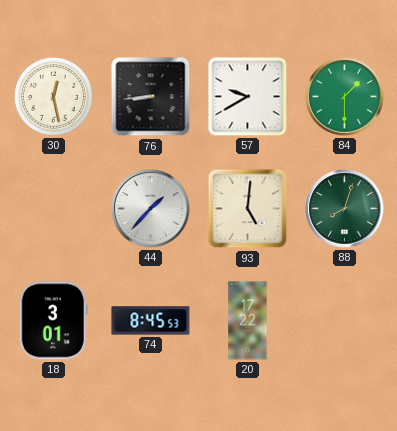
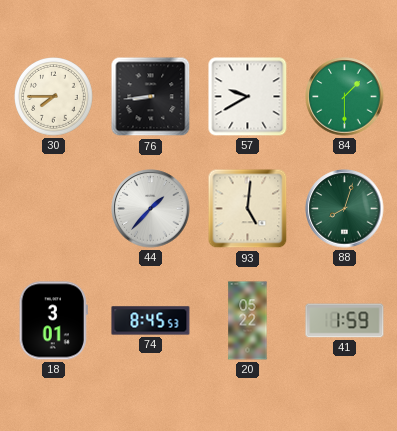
30: 12:28 -> 7:45
20: 17:22 -> 05:22
41: none -> 1:59
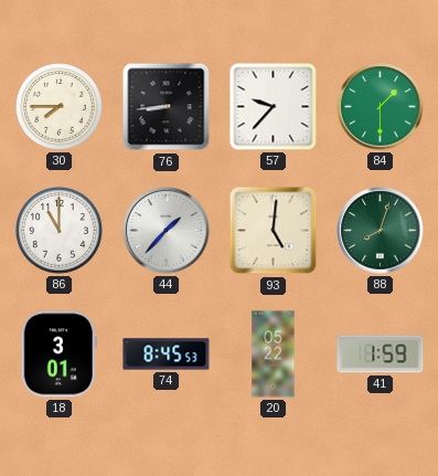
57: 9:40 -> 9:37
86: none -> 11:00
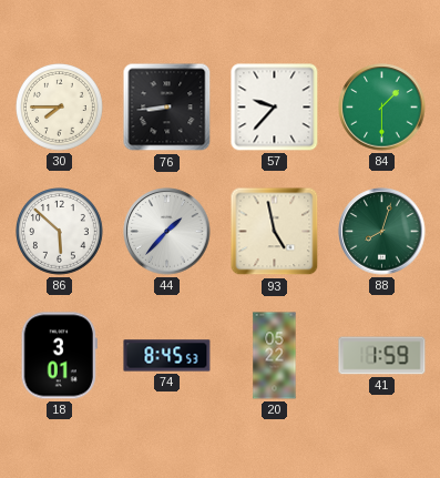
86: 11:00 -> 5:52
93: 5:01 -> 4:58
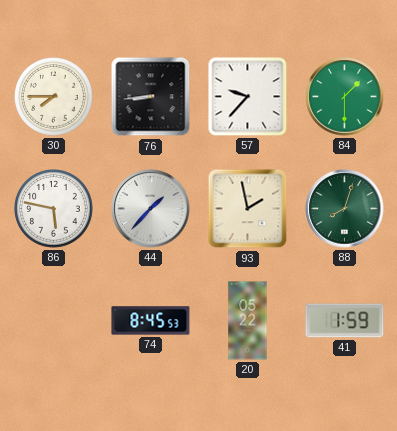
86: 5:52 -> 5:47
93: 4:58 -> 1:58
18: 3:01 -> none
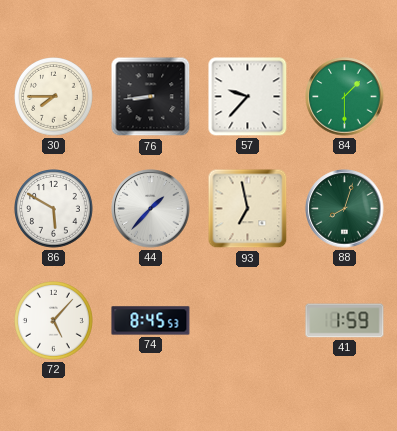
86: 5:47 -> 5:50
93: 1:58 -> 6:58
72: none -> 5:07
20: 05:22 -> none
